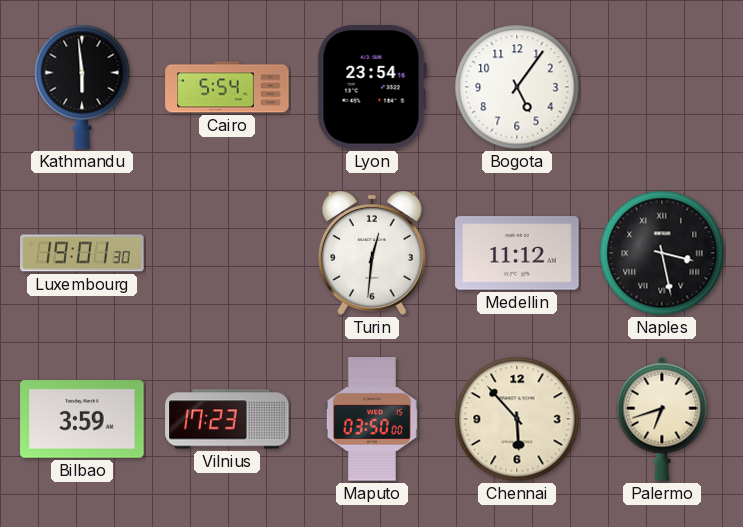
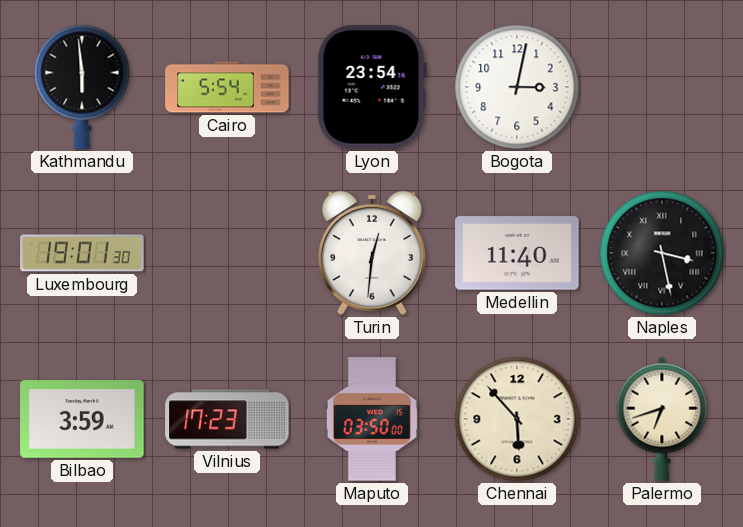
Bogota: 5:06 -> 3:02
Medellin: 11:12 -> 11:40
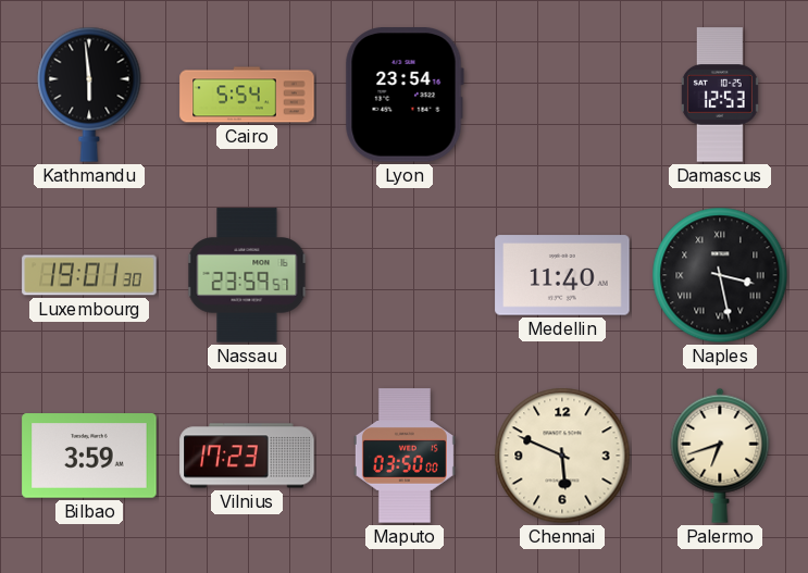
Bogota: 3:02 -> none
Damascus: none -> 12:53
Nassau: none -> 23:59
Turin: 12:31 -> none
Chennai: 5:53 -> 5:49
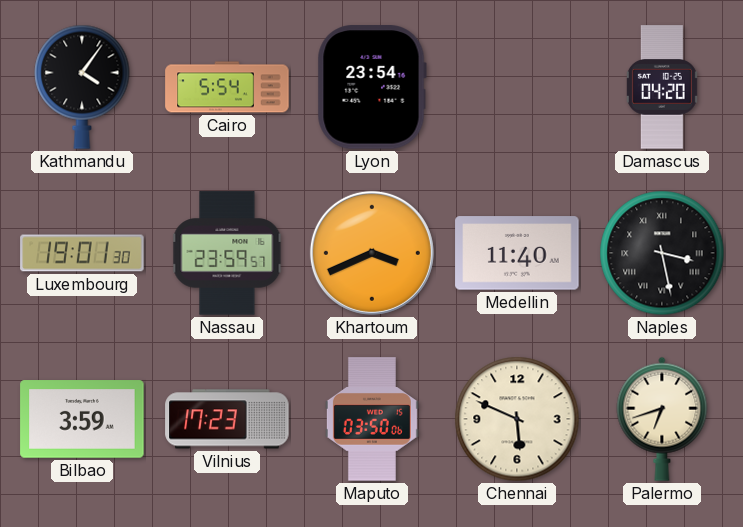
Kathmandu: 5:59 -> 4:06
Damascus: 12:53 -> 04:20
Khartoum: none -> 3:41
Maputo: 03:50:00 -> 03:50:06
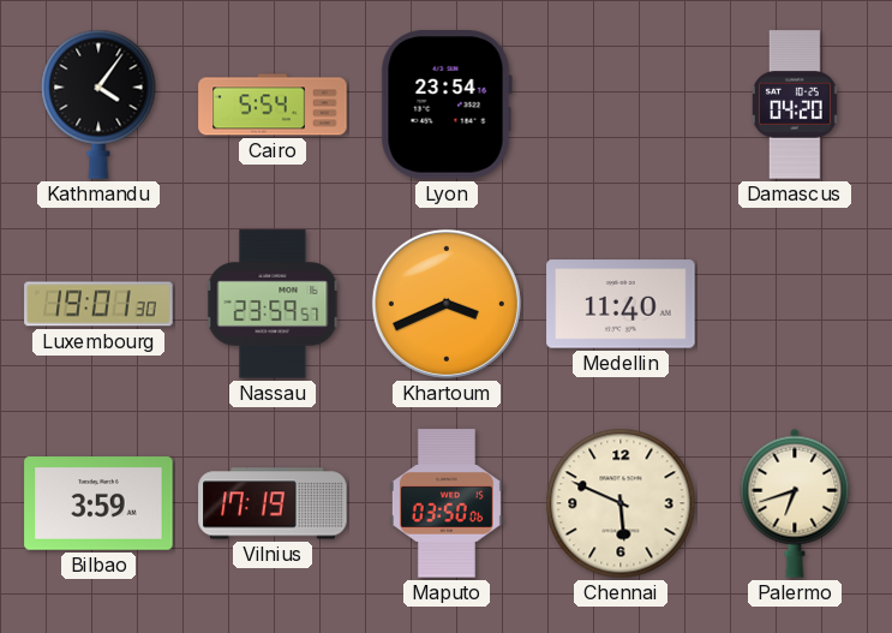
Naples: 3:28 -> none
Vilnius: 17:23 -> 17:19
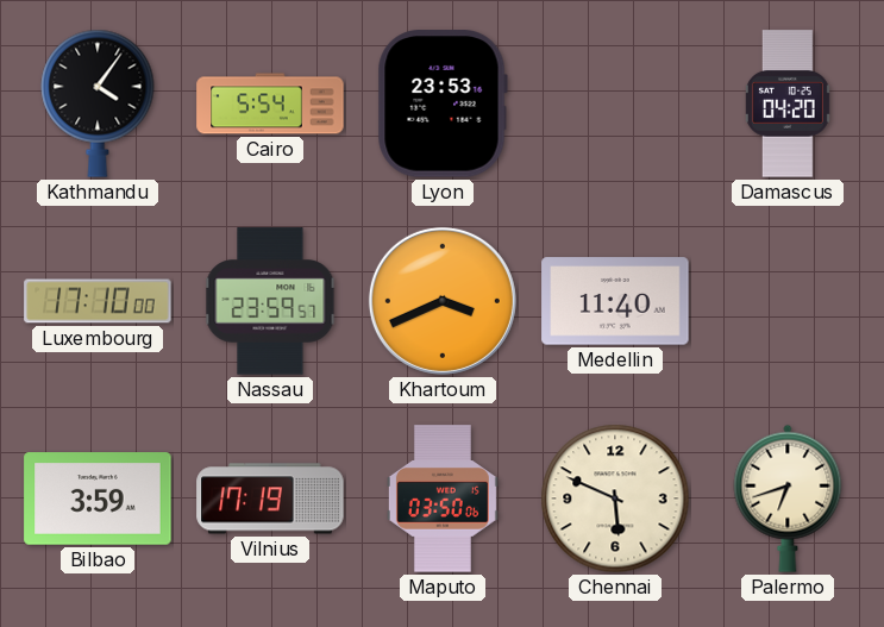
Lyon: 23:54 -> 23:53
Luxembourg: 19:01 -> 17:10
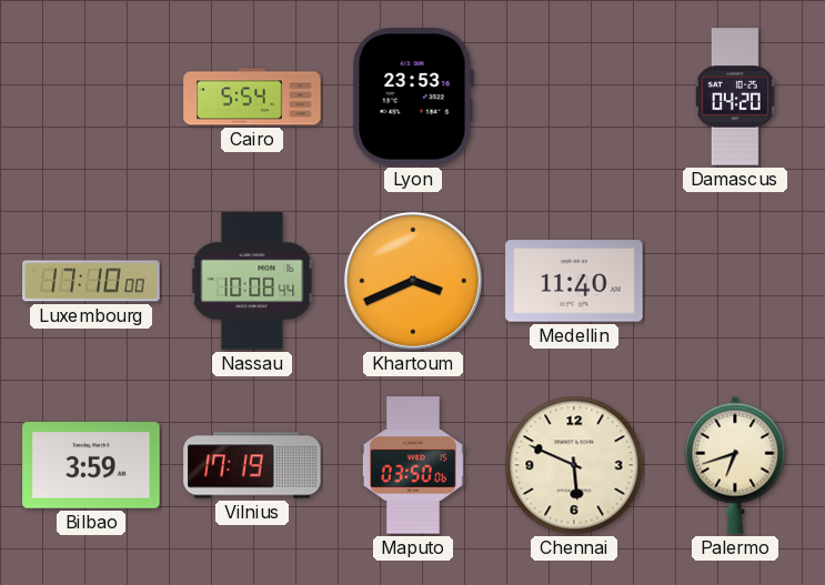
Kathmandu: 4:06 -> none
Nassau: 23:59 -> 10:08
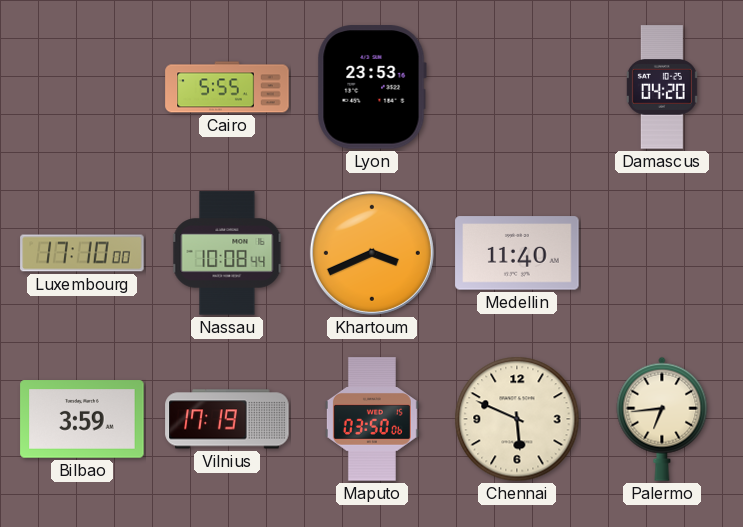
Cairo: 5:54 -> 5:55
Palermo: 6:42 -> 6:44
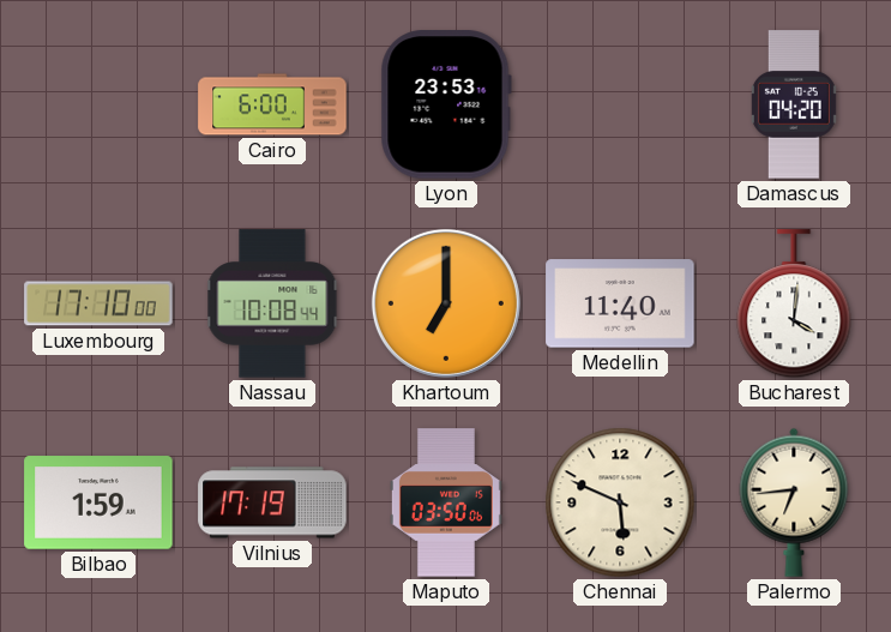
Cairo: 5:55 -> 6:00
Khartoum: 3:41 -> 7:00
Bucharest: none -> 4:01
Bilbao: 3:59 -> 1:59
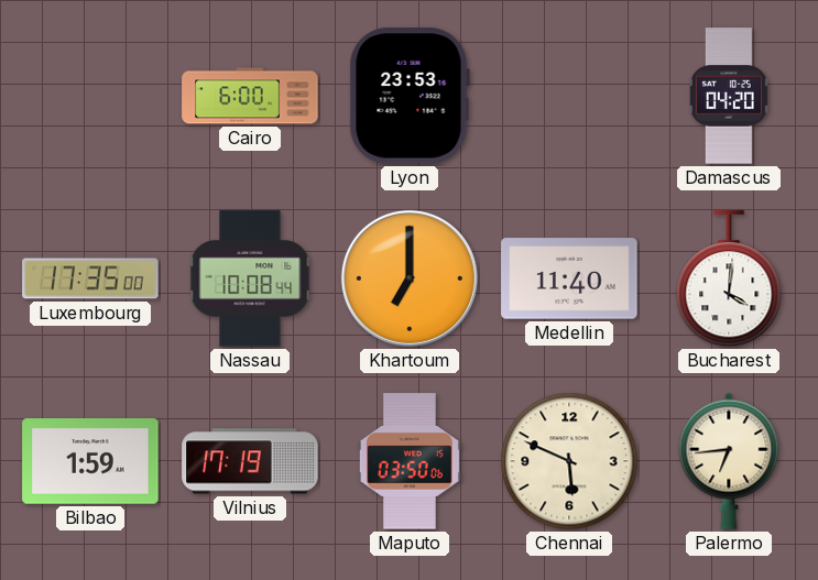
Luxembourg: 17:10 -> 17:35
